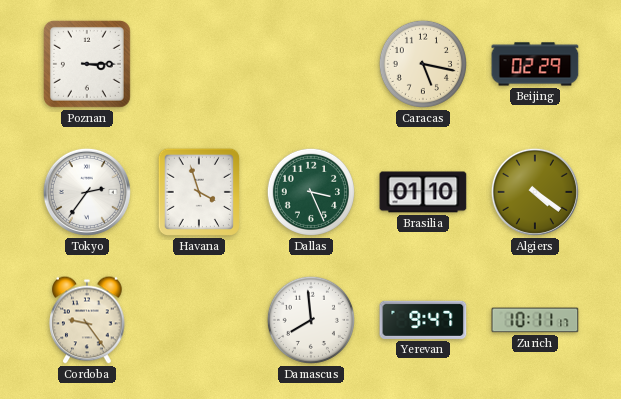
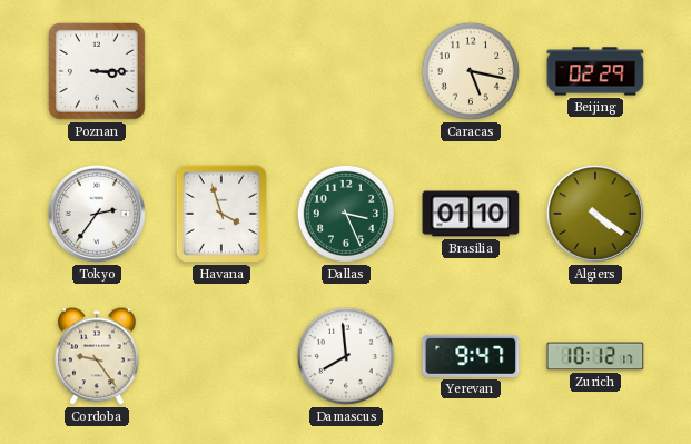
Zurich: 10:11 -> 10:12
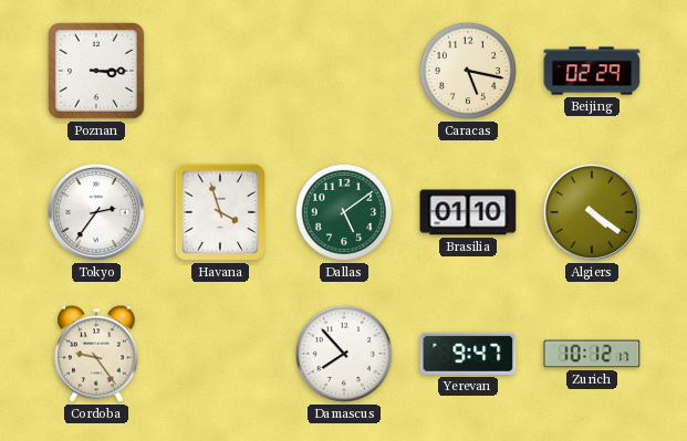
Dallas: 3:26 -> 5:09
Damascus: 7:59 -> 7:53
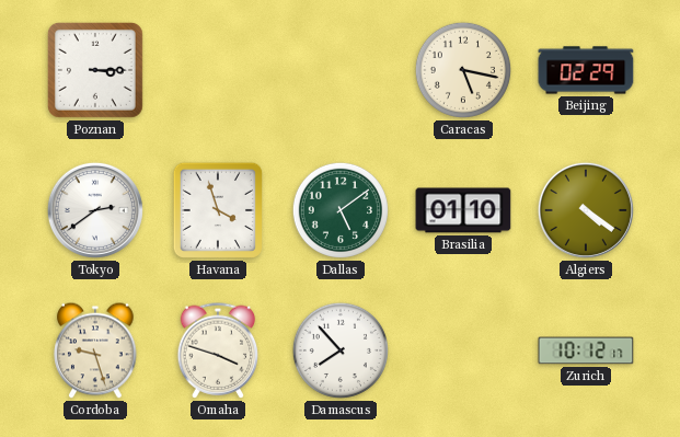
Tokyo: 2:36 -> 2:39
Cordoba: 9:24 -> 9:27
Omaha: none -> 3:48
Yerevan: 9:47 -> none
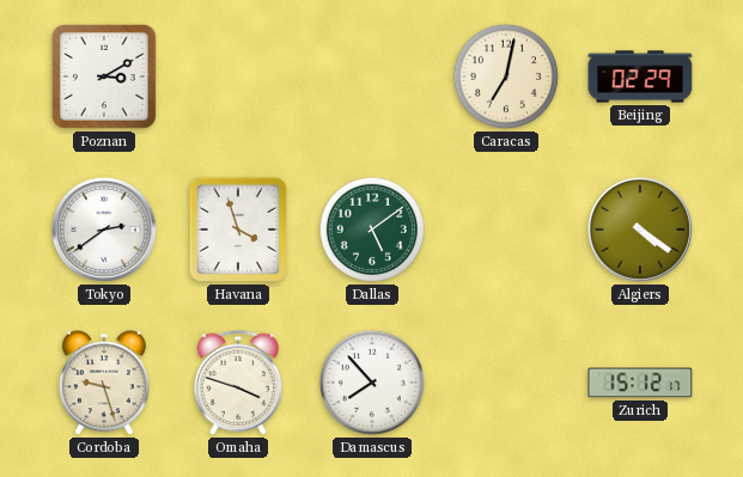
Poznan: 3:15 -> 3:10
Caracas: 5:17 -> 7:02
Brasilia: 01:10 -> none
Zurich: 10:12 -> 15:12
